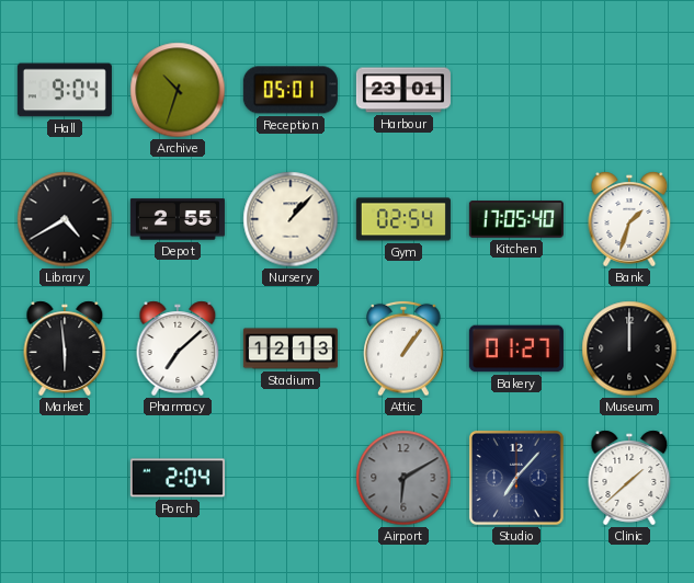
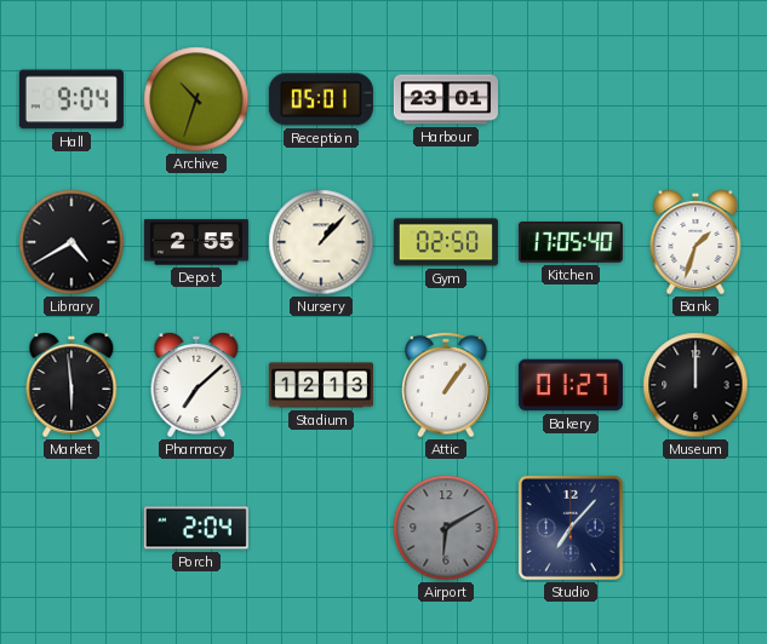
Gym: 02:54 -> 02:50
Clinic: 1:38 -> none
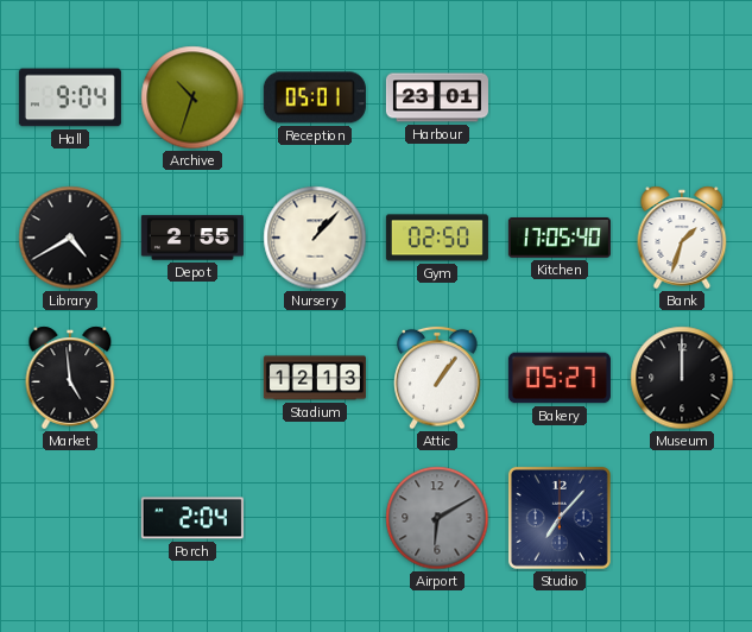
Market: 5:59 -> 4:59
Pharmacy: 7:08 -> none
Bakery: 01:27 -> 05:27
